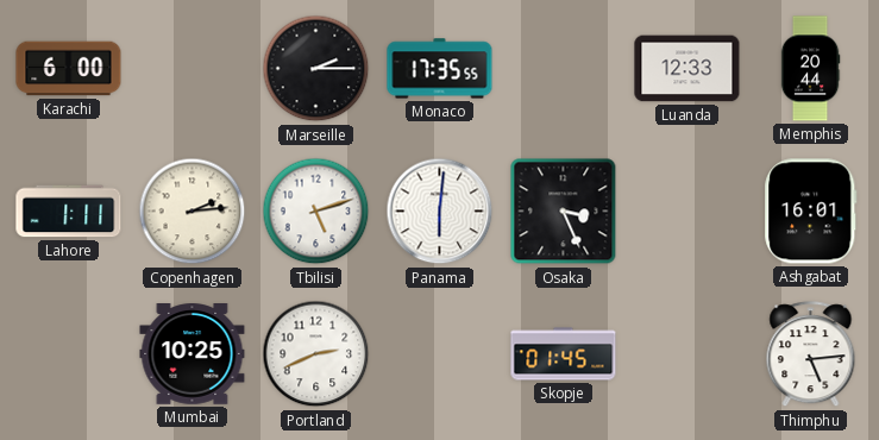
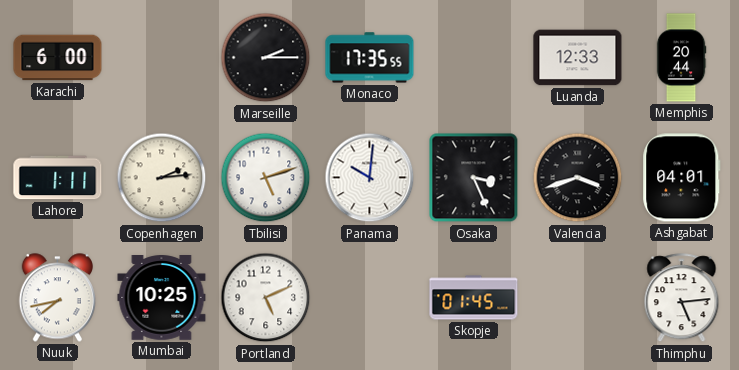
Panama: 6:01 -> 10:01
Valencia: none -> 3:42
Ashgabat: 16:01 -> 04:01
Nuuk: none -> 7:43
Portland: 2:41 -> 5:11
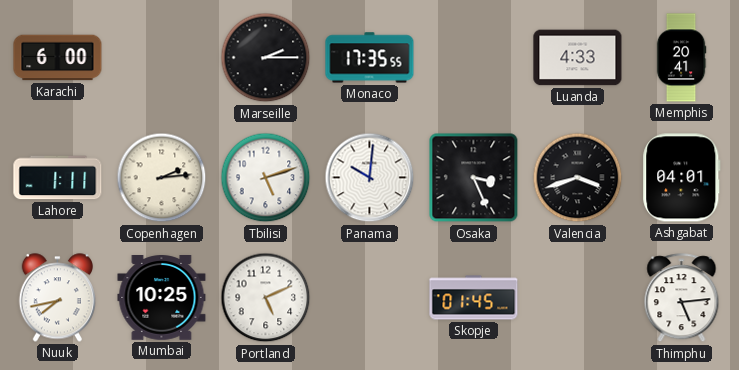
Luanda: 12:33 -> 4:33
Memphis: 20:44 -> 20:41
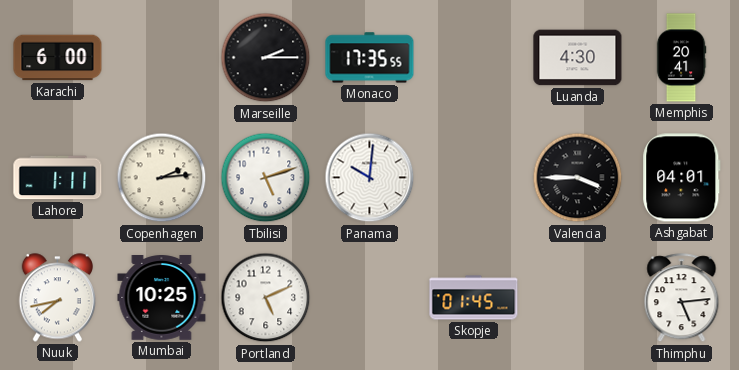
Luanda: 4:33 -> 4:30
Osaka: 3:26 -> none
Valencia: 3:42 -> 3:45
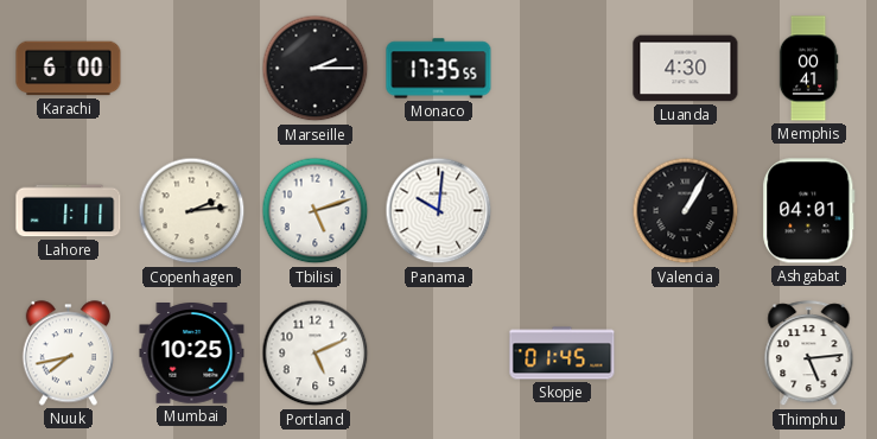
Memphis: 20:41 -> 00:41
Valencia: 3:45 -> 1:05
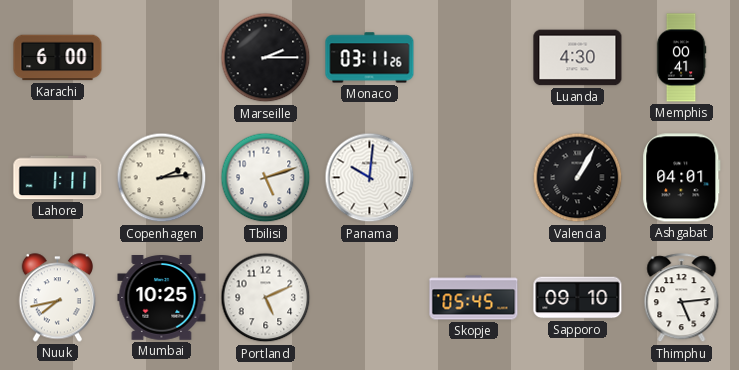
Monaco: 17:35 -> 03:11
Skopje: 01:45 -> 05:45
Sapporo: none -> 09:10
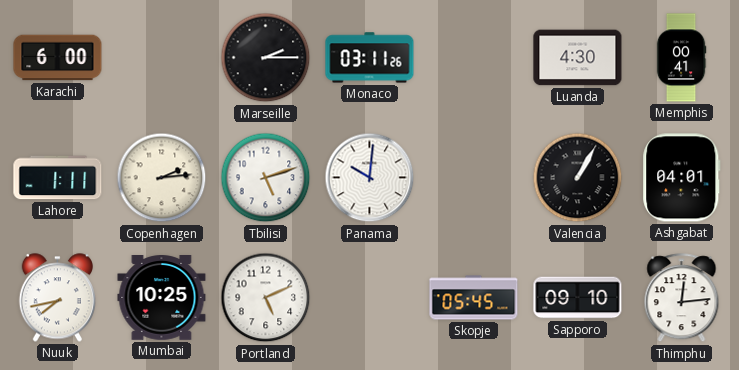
Thimphu: 5:14 -> 12:14
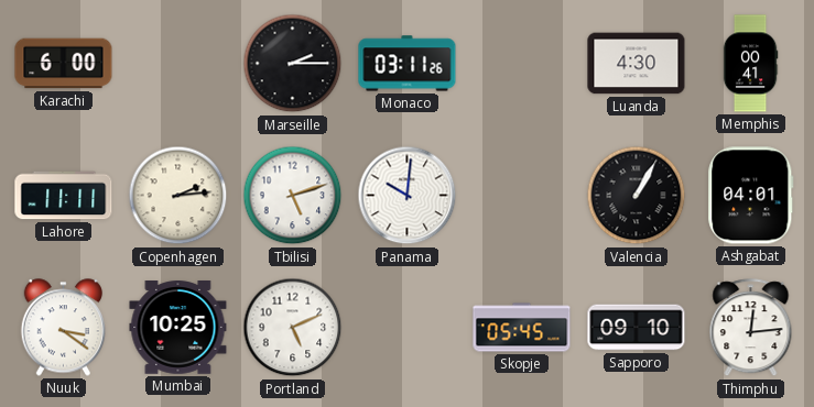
Lahore: 1:11 -> 11:11
Nuuk: 7:43 -> 3:21
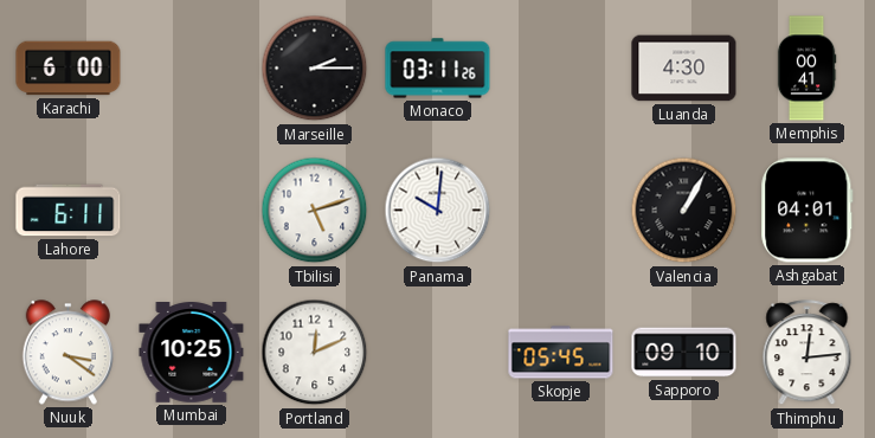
Lahore: 11:11 -> 6:11
Copenhagen: 2:14 -> none
Portland: 5:11 -> 12:11
